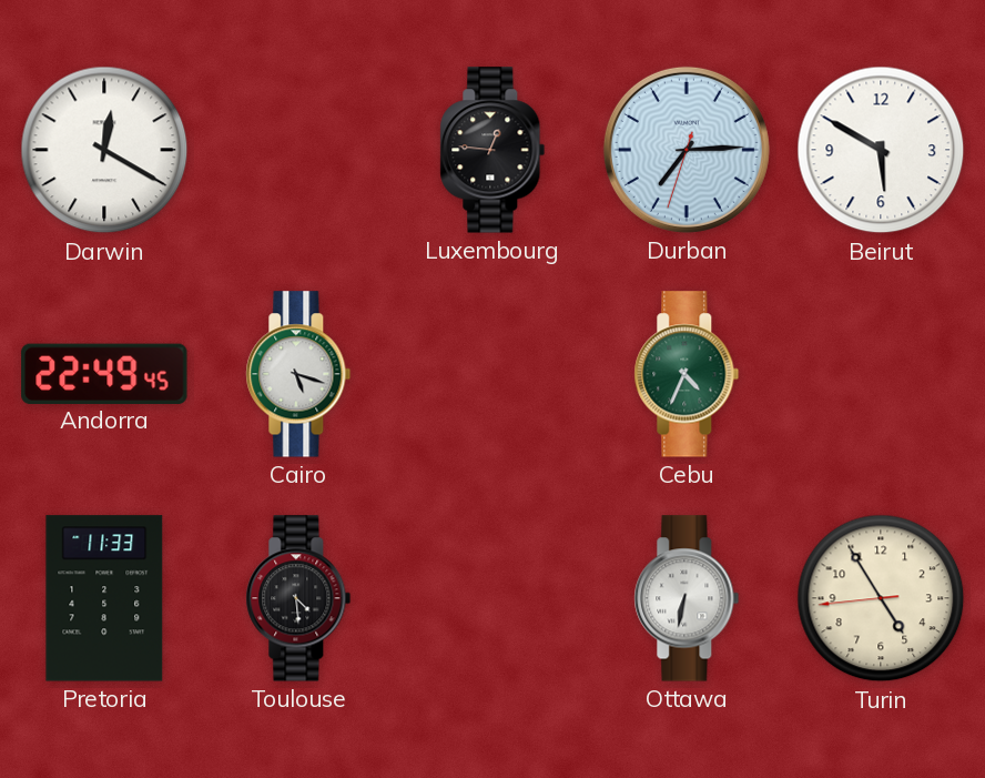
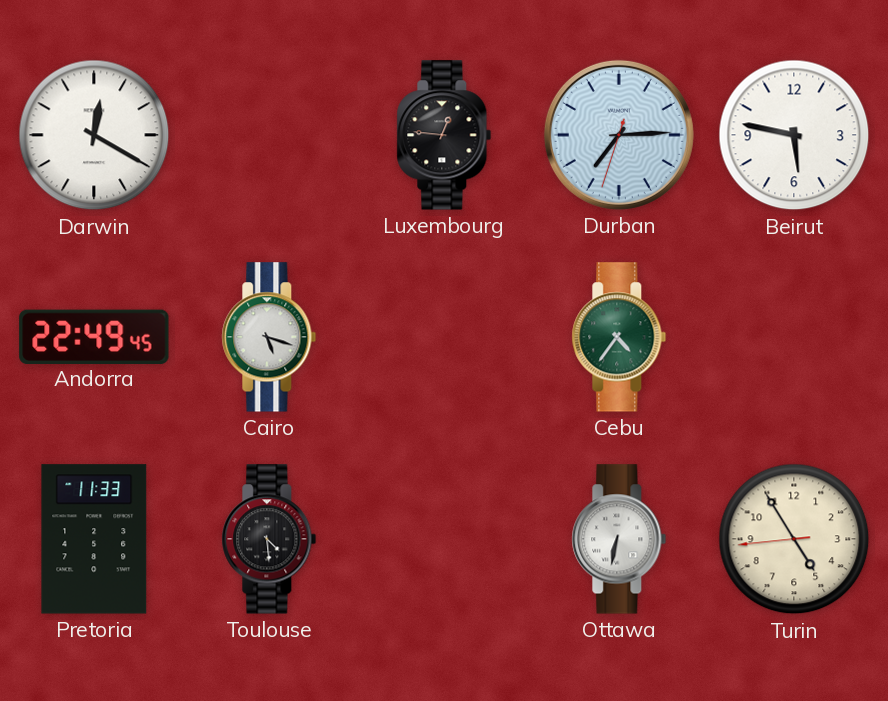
Beirut: 5:50 -> 5:47
Cebu: 4:34 -> 4:36
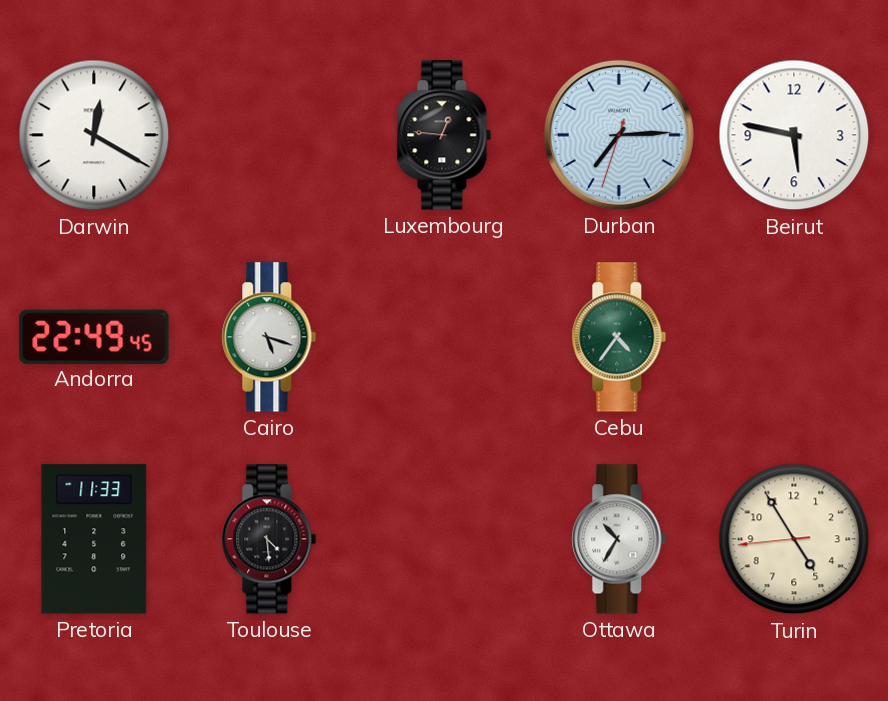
Ottawa: 6:32 -> 10:35
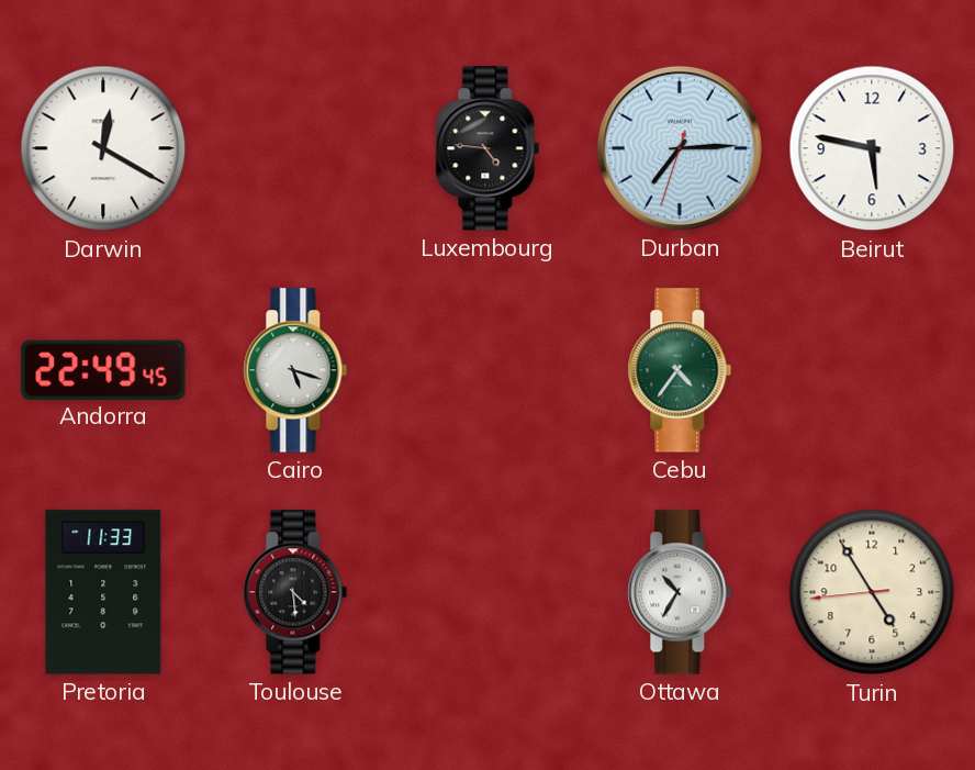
Luxembourg: 12:46 -> 4:46
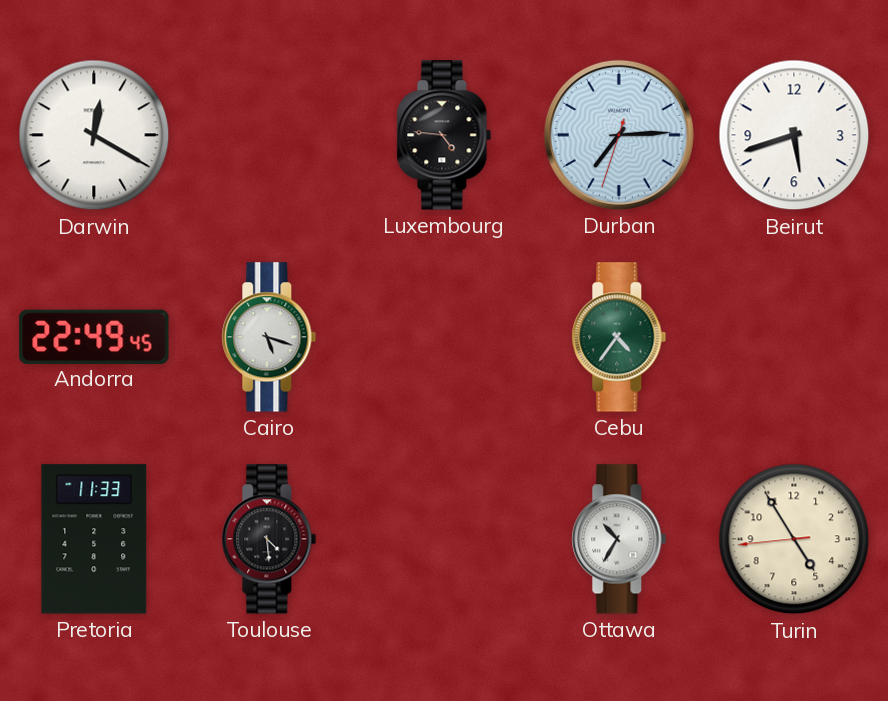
Beirut: 5:47 -> 5:42
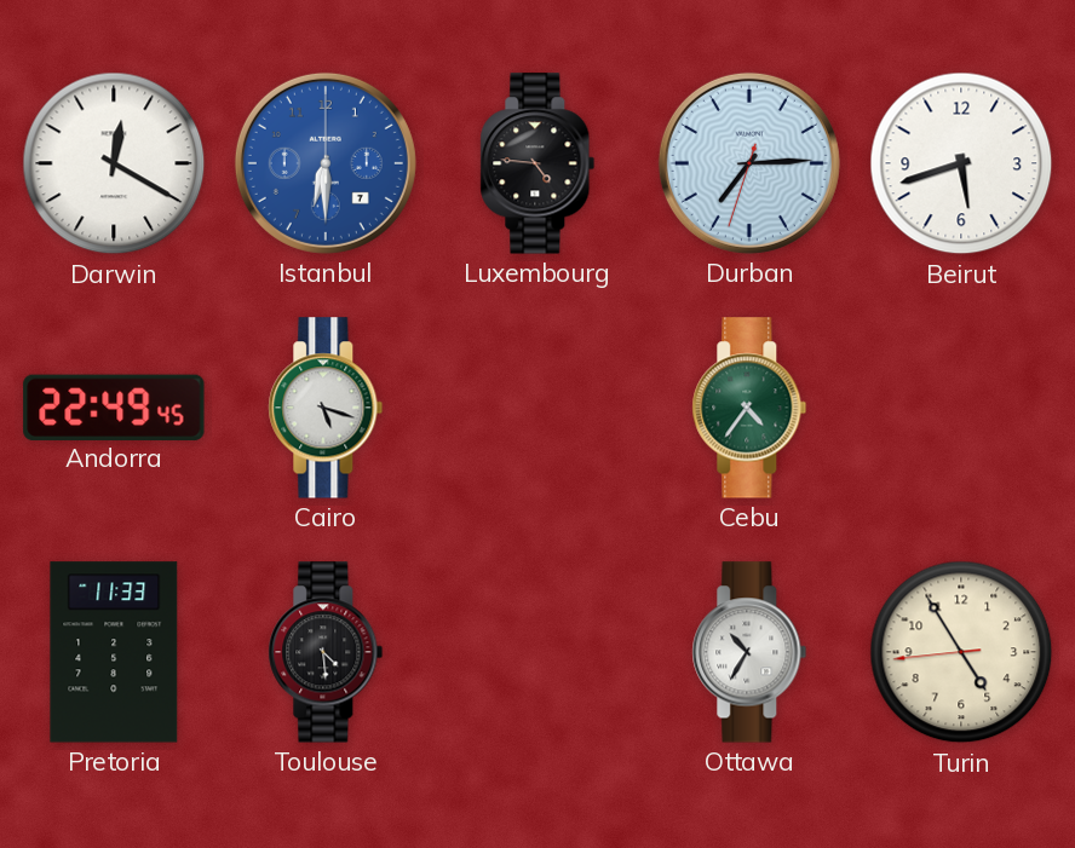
Istanbul: none -> 6:30
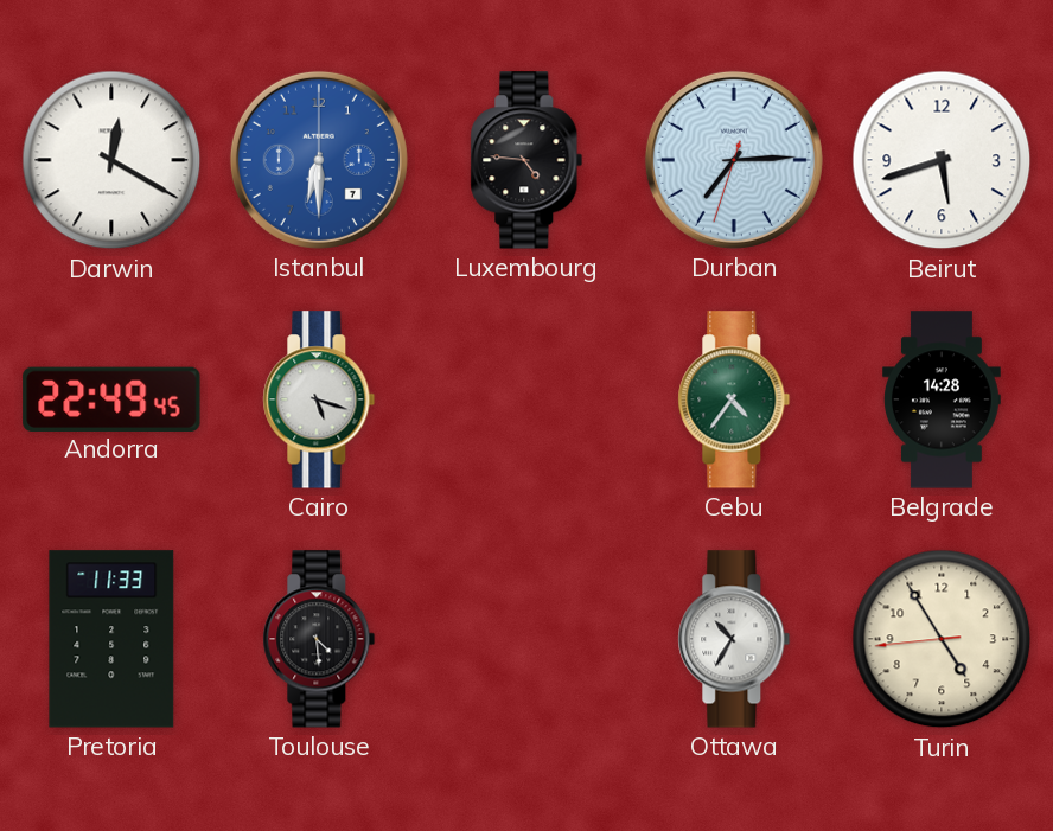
Belgrade: none -> 14:28
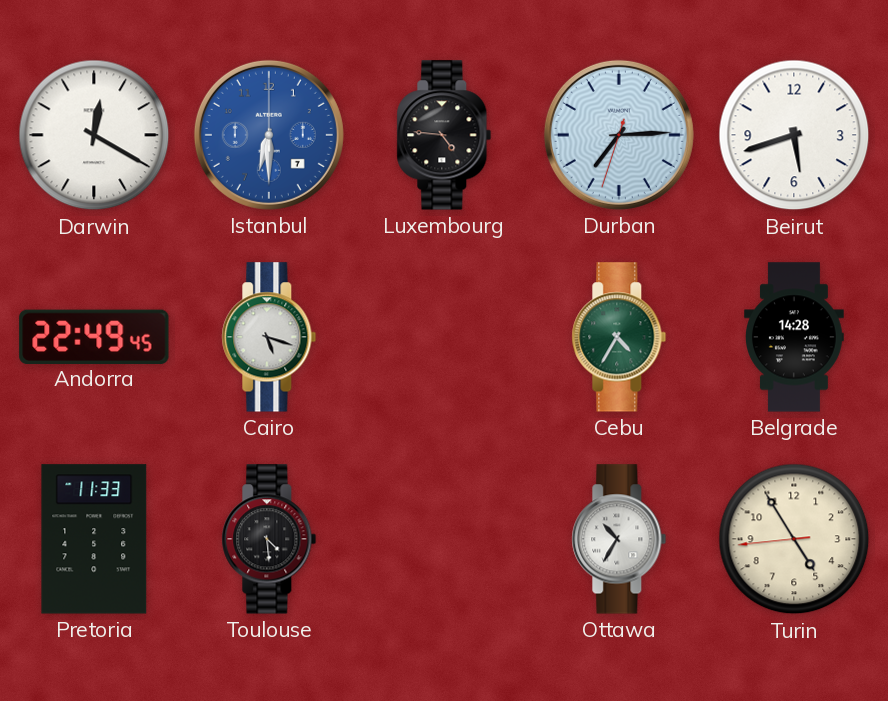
Cebu: 4:36 -> 4:35
